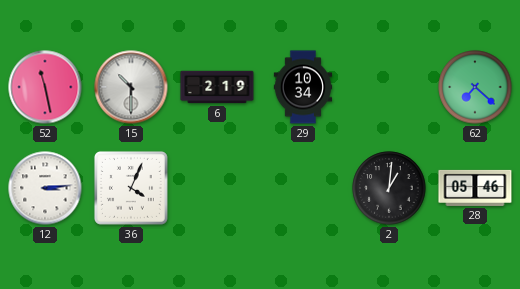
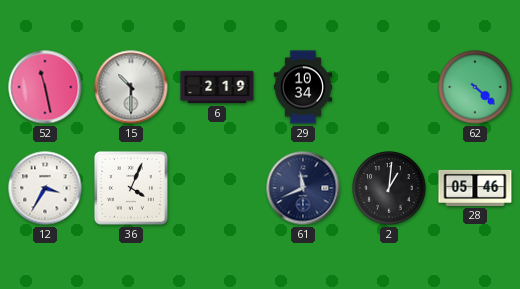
62: 7:22 -> 4:22
12: 3:14 -> 3:35
61: none -> 11:41
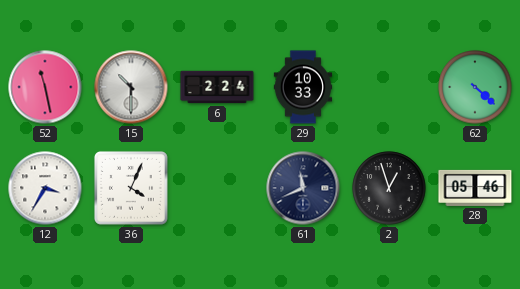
6: 2:19 -> 2:24
29: 10:34 -> 10:33
2: 1:01 -> 12:57
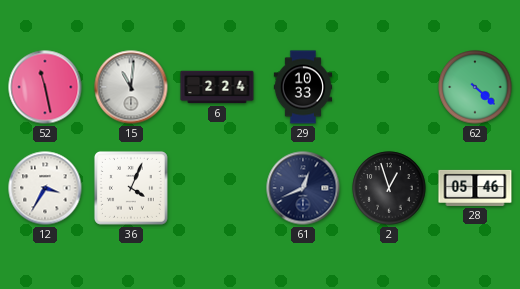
15: 10:30 -> 11:01
61: 11:41 -> 12:41
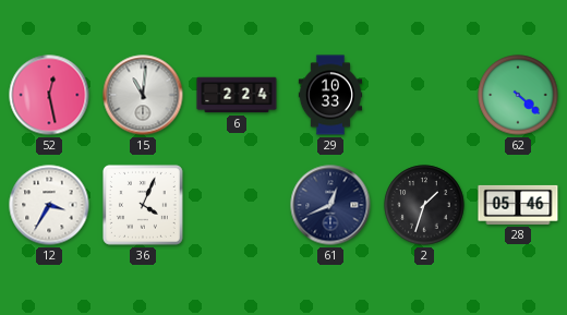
52: 11:28 -> 12:28
2: 12:57 -> 1:33
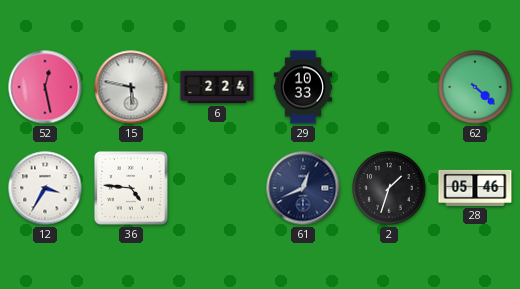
15: 11:01 -> 5:47
36: 4:04 -> 4:46
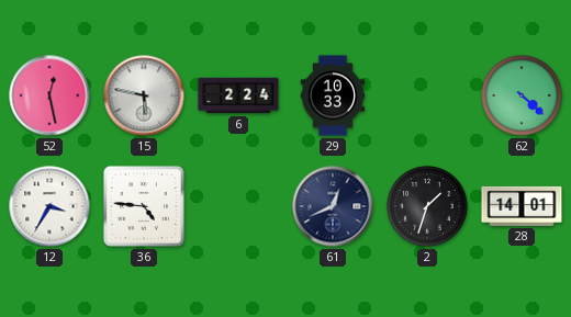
28: 05:46 -> 14:01
